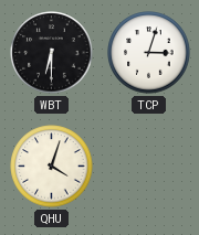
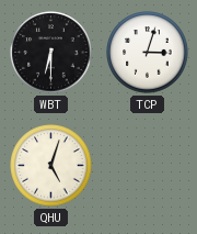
QHU: 4:03 -> 5:03
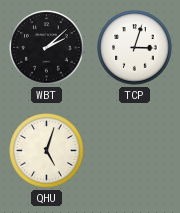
WBT: 6:30 -> 2:08
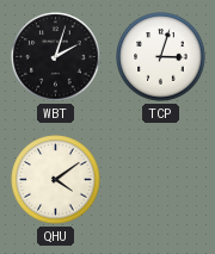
WBT: 2:08 -> 2:03
QHU: 5:03 -> 4:09
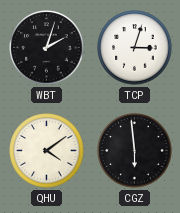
CGZ: none -> 5:59
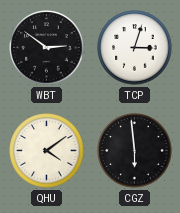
WBT: 2:03 -> 2:51
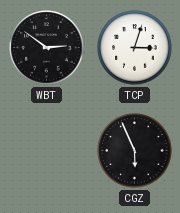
QHU: 4:09 -> none
CGZ: 5:59 -> 5:56
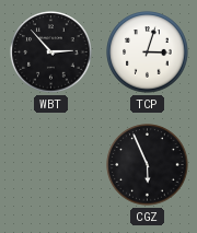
WBT: 2:51 -> 2:53
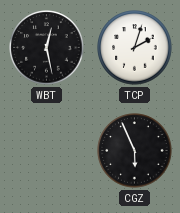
WBT: 2:53 -> 12:28
TCP: 3:03 -> 2:03
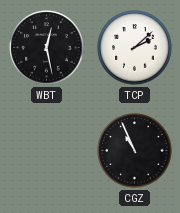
TCP: 2:03 -> 2:08
CGZ: 5:56 -> 10:56
